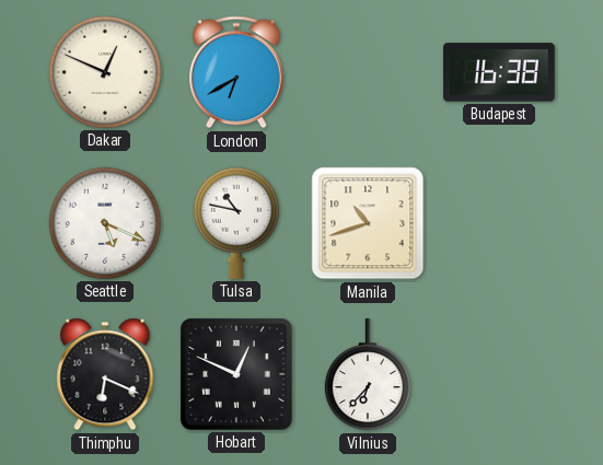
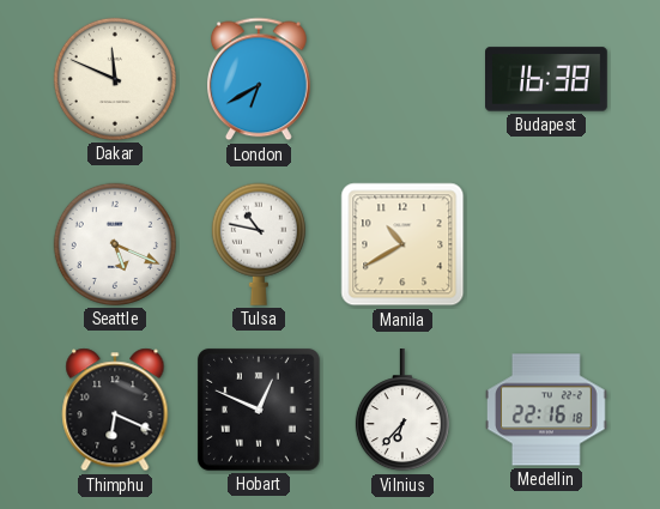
Dakar: 12:49 -> 11:49
Manila: 10:42 -> 10:40
Medellin: none -> 22:16
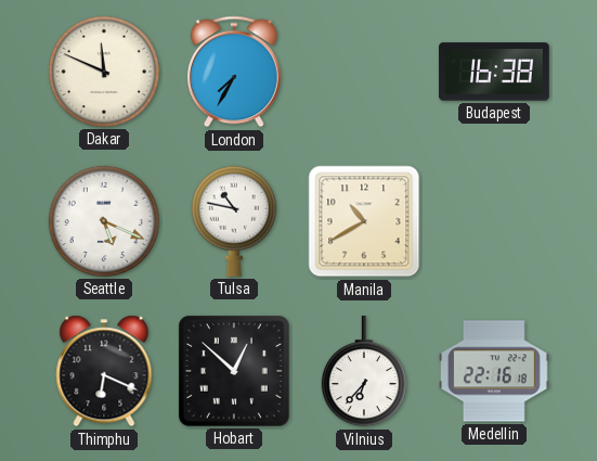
London: 6:40 -> 7:35
Hobart: 12:49 -> 12:52
